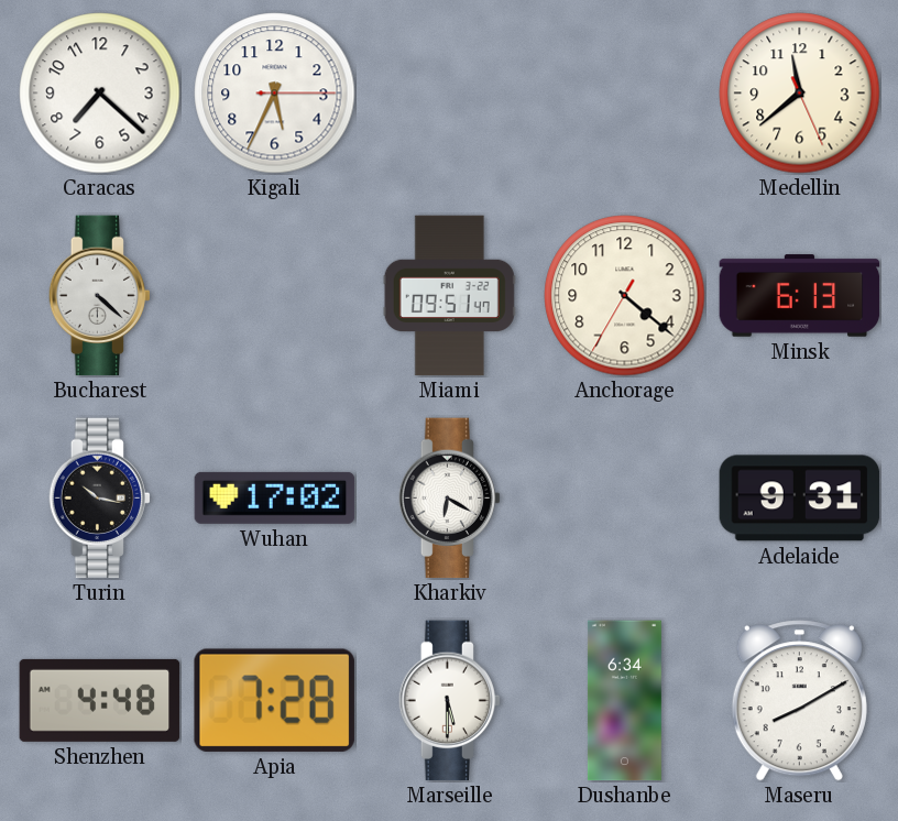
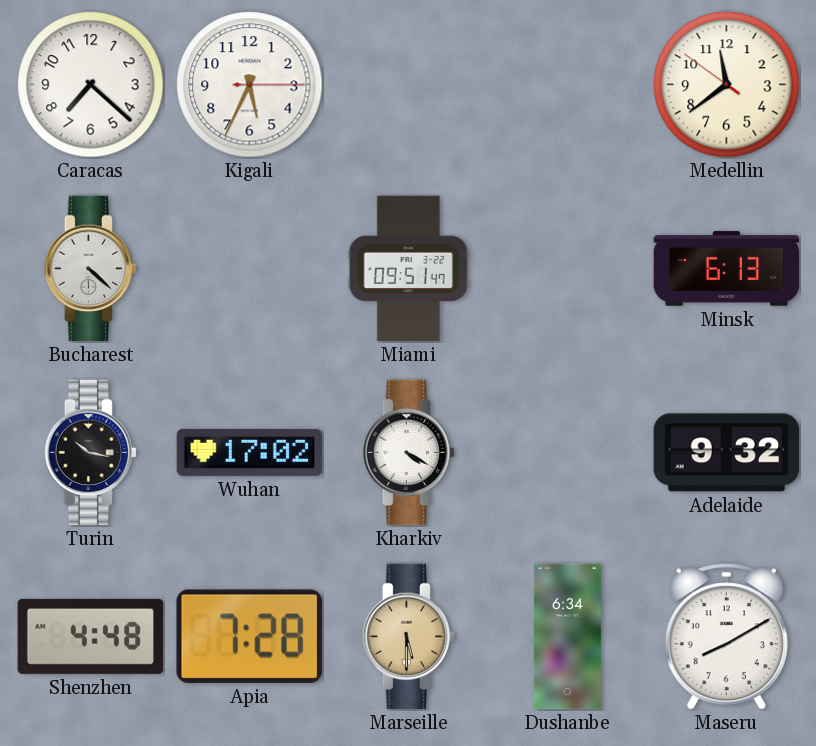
Medellin: 11:38:26 -> 11:38:51
Anchorage: 4:21 -> none
Kharkiv: 6:20 -> 4:20
Adelaide: 9:31 -> 9:32
Marseille dial: white -> champagne
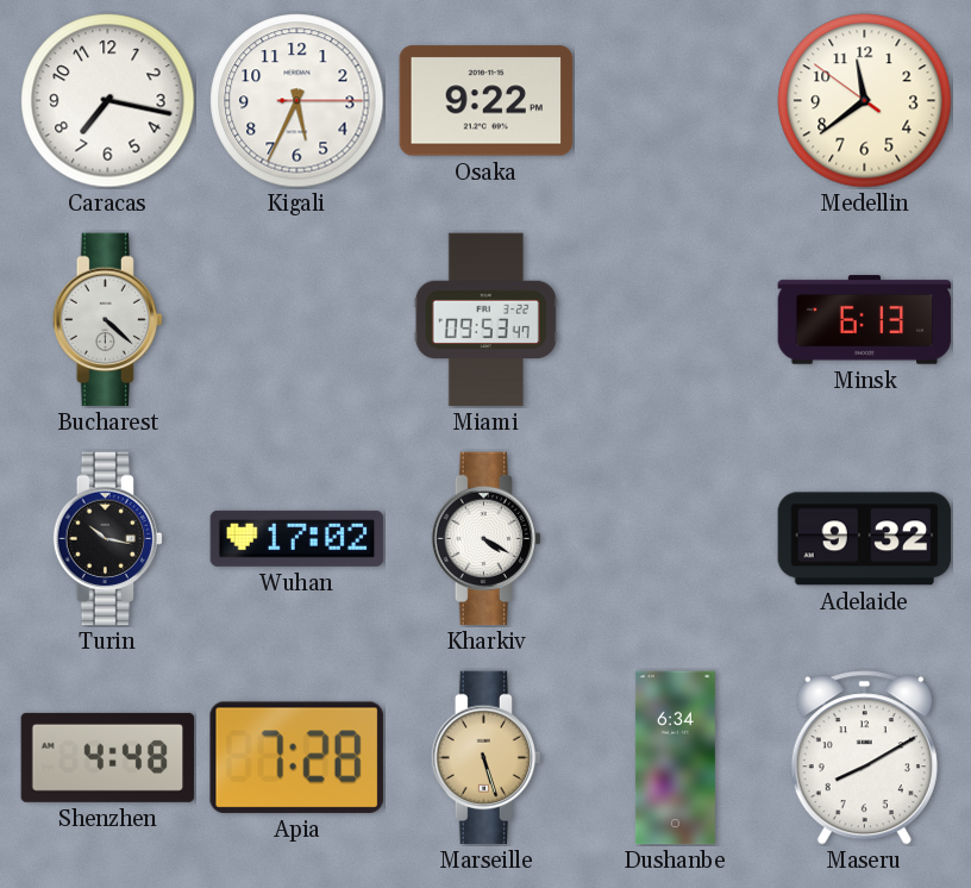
Caracas: 7:22 -> 7:17
Osaka: none -> 9:22
Miami: 09:51 -> 09:53
Marseille: 5:30 -> 5:27
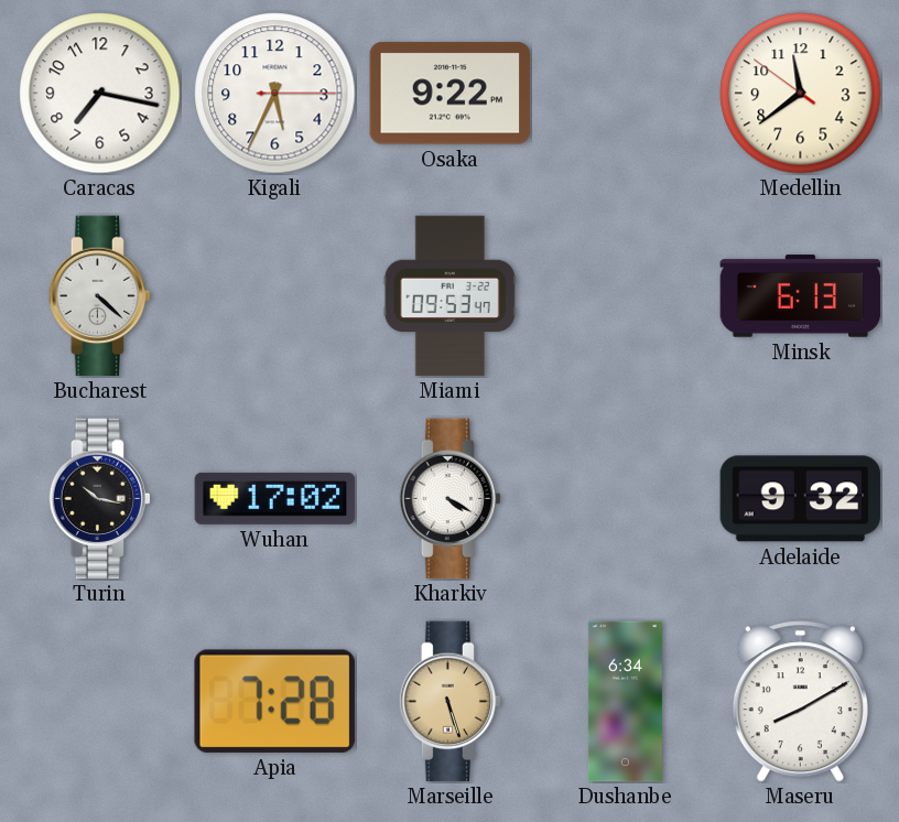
Shenzhen: 4:48 -> none
